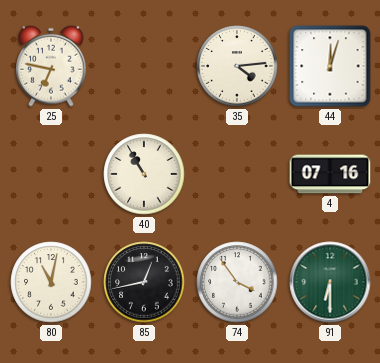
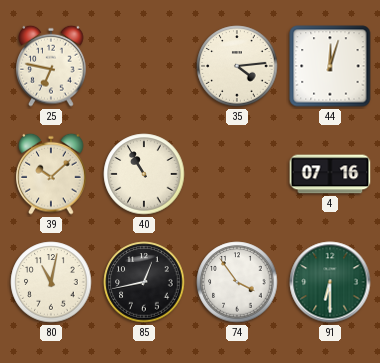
39: none -> 10:08
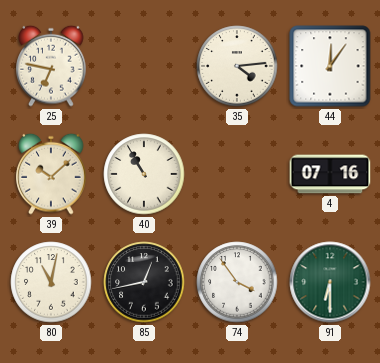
44: 12:03 -> 12:06
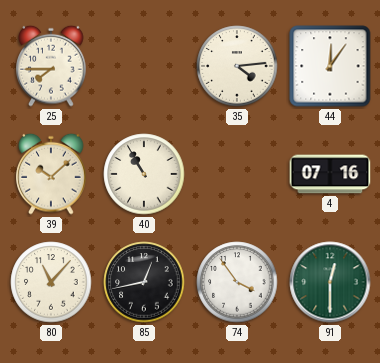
25: 6:47 -> 7:45
80: 11:02 -> 11:07
91: 6:30 -> 12:30
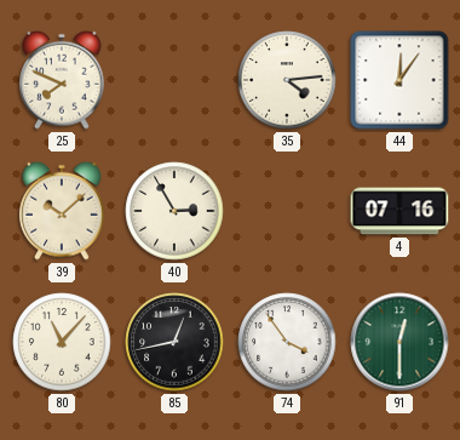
25: 7:45 -> 7:49
40: 10:55 -> 2:55
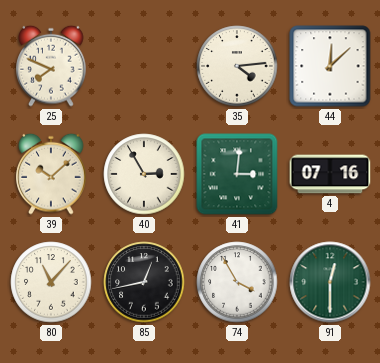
44: 12:06 -> 12:08
41: none -> 3:01
74: 3:54 -> 3:55
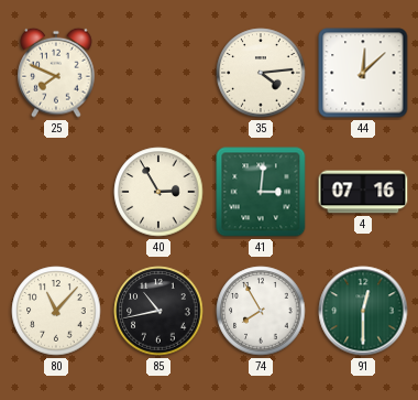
39: 10:08 -> none
85: 12:43 -> 10:43
74: 3:55 -> 7:55
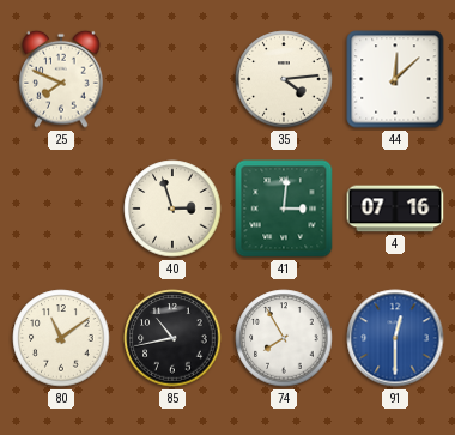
40: 2:55 -> 2:57
80: 11:07 -> 11:09
91 dial: green -> blue
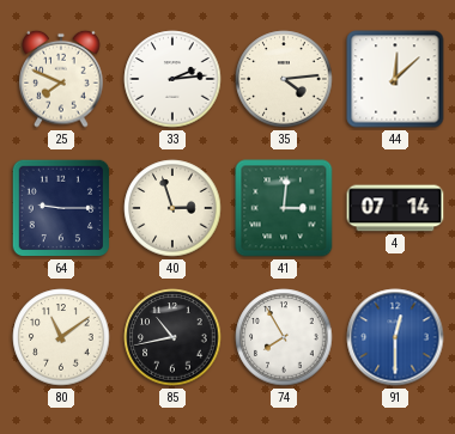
33: none -> 2:14
64: none -> 9:15
4: 07:16 -> 07:14
